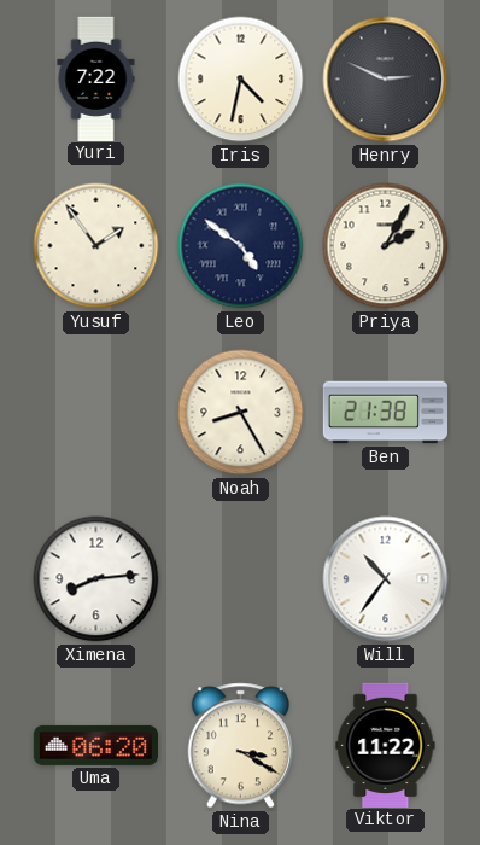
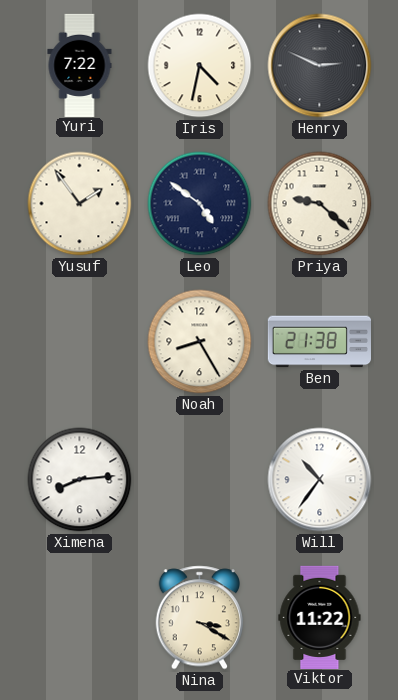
Priya: 2:05 -> 9:22
Uma: 06:20 -> none
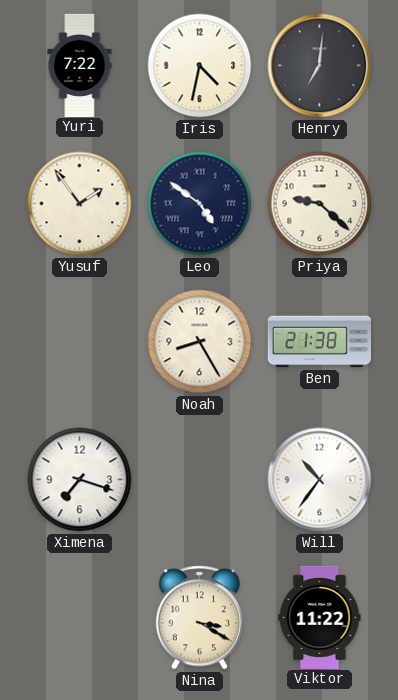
Henry: 2:49 -> 7:01
Ximena: 8:14 -> 7:18
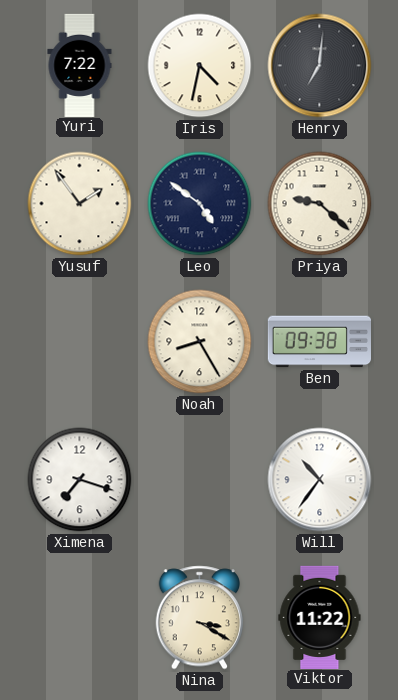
Ben: 21:38 -> 09:38
